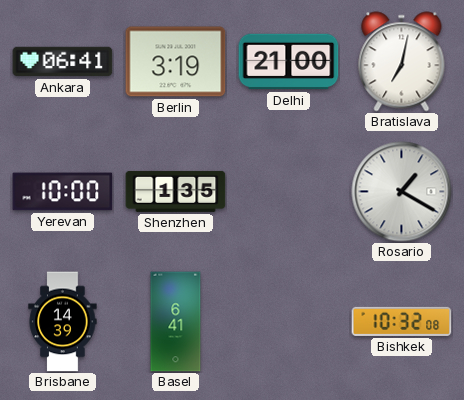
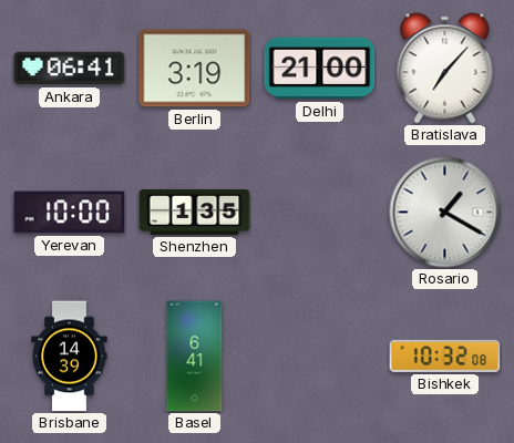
Bratislava: 7:02 -> 7:07
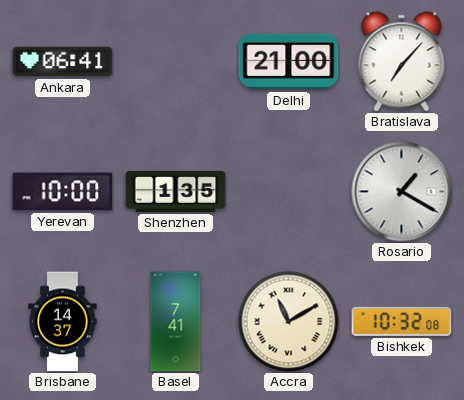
Berlin: 3:19 -> none
Brisbane: 14:39 -> 14:37
Basel: 6:41 -> 7:41
Accra: none -> 11:10
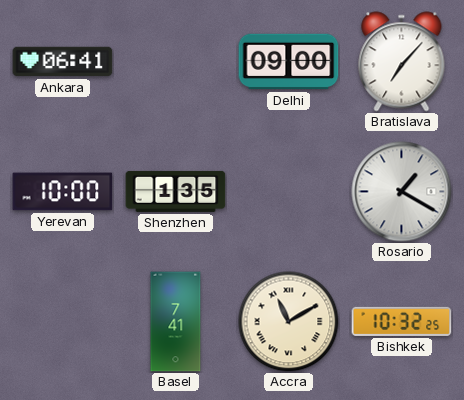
Delhi: 21:00 -> 09:00
Brisbane: 14:37 -> none
Bishkek: 10:32:08 -> 10:32:25
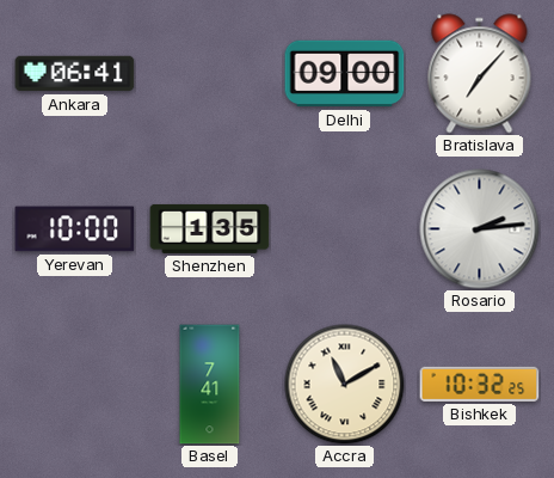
Rosario: 1:20 -> 2:14
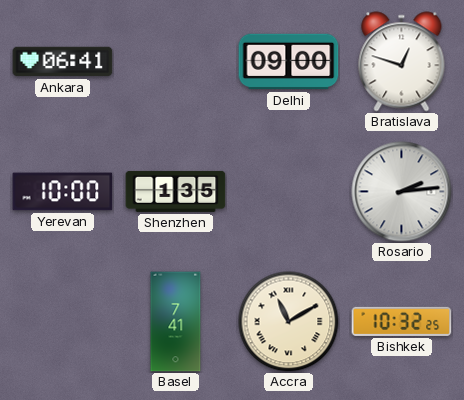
Bratislava: 7:07 -> 12:48
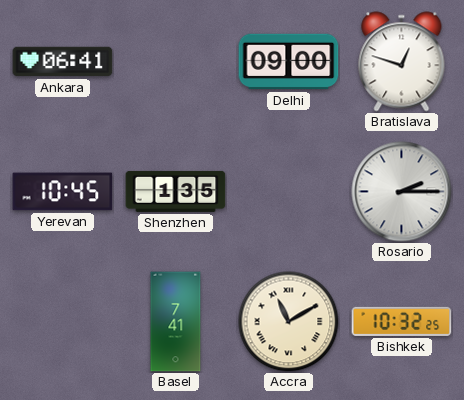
Yerevan: 10:00 -> 10:45
Rosario: 2:14 -> 2:15
